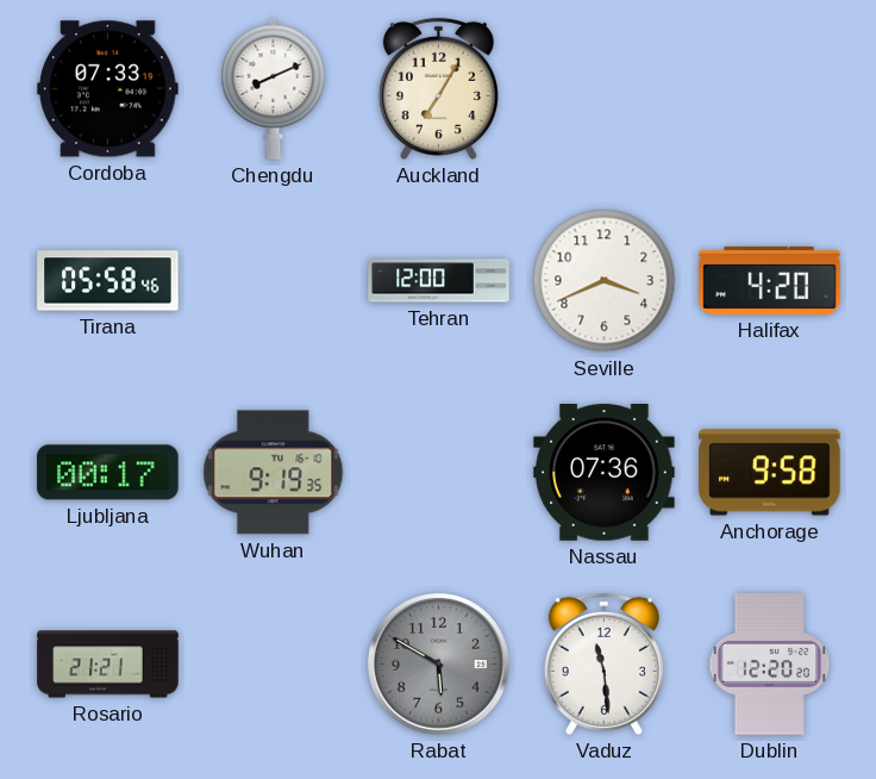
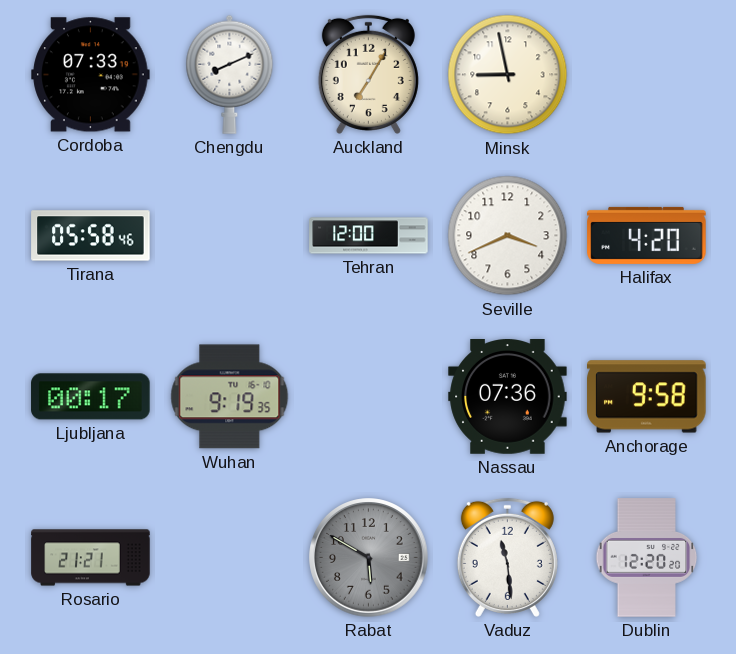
Minsk: none -> 8:58
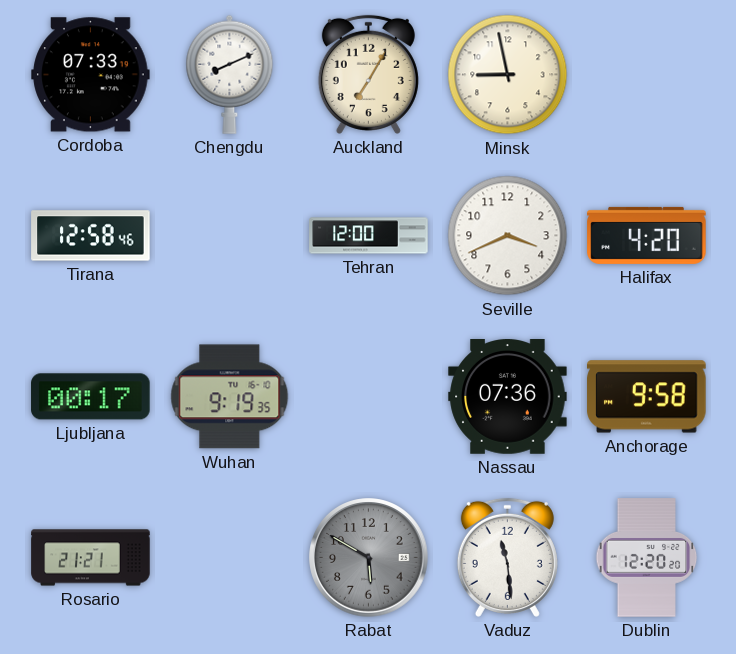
Tirana: 05:58 -> 12:58
